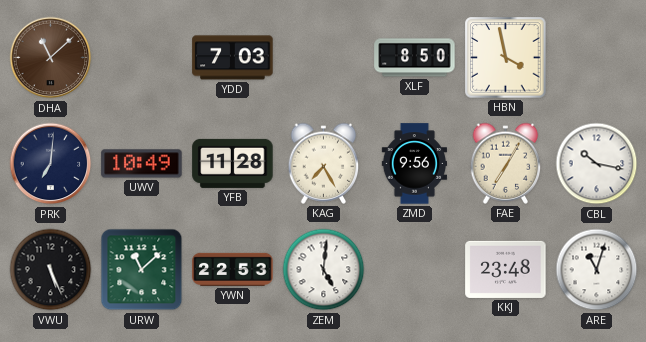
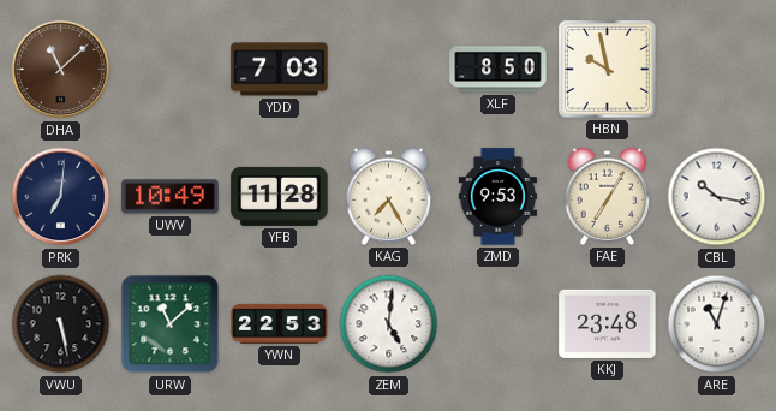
HBN: 3:58 -> 9:58
ZMD: 9:56 -> 9:53
VWU: 5:26 -> 5:28
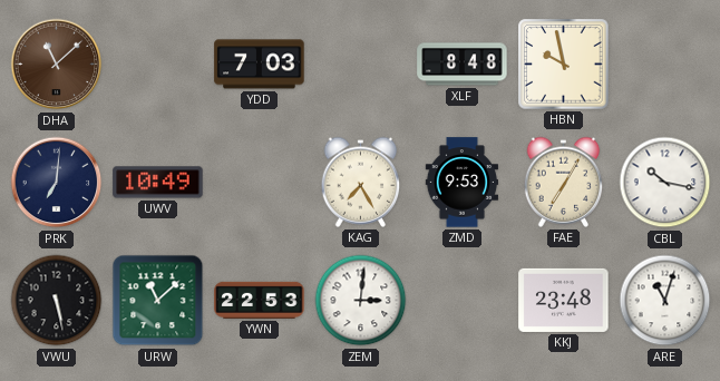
XLF: 8:50 -> 8:48
YFB: 11:28 -> none
ZEM: 5:01 -> 3:01
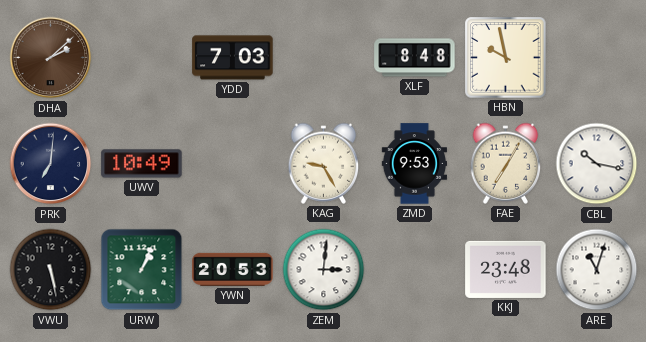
DHA: 11:08 -> 2:08
KAG: 7:25 -> 9:25
URW: 11:08 -> 1:04
YWN: 22:53 -> 20:53
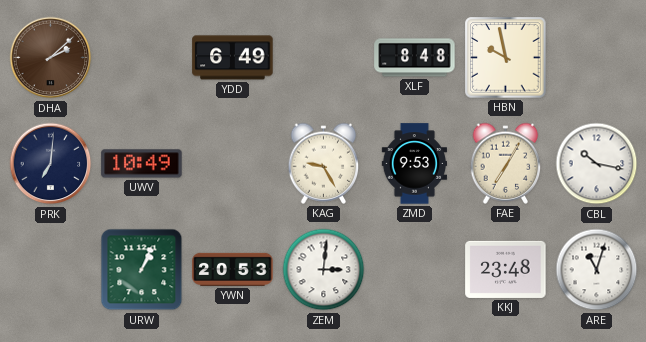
YDD: 7:03 -> 6:49
VWU: 5:28 -> none
